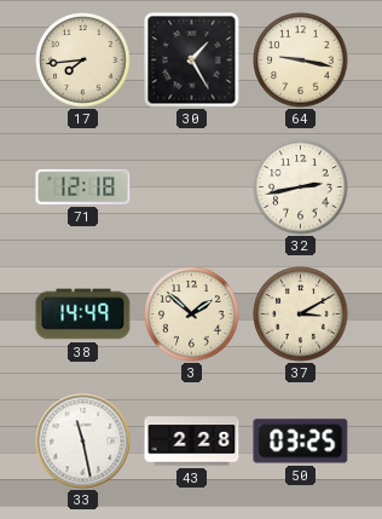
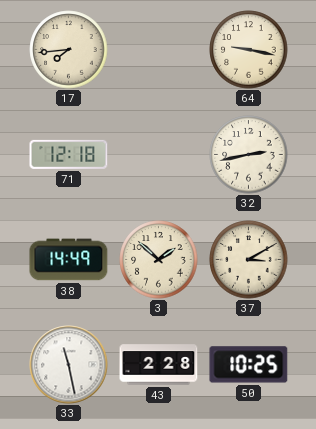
30: 1:25 -> none
50: 03:25 -> 10:25
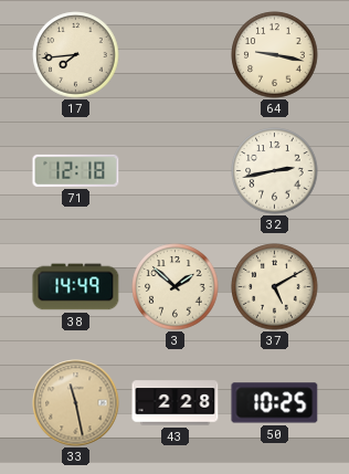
37: 3:10 -> 5:10
33 dial: white -> champagne
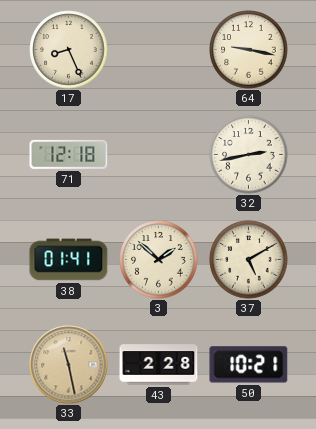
17: 7:44 -> 8:26
38: 14:49 -> 01:41
50: 10:25 -> 10:21
